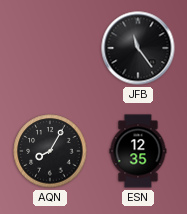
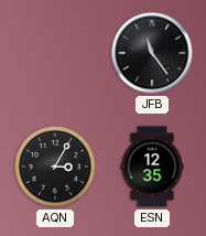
AQN: 8:05 -> 3:05
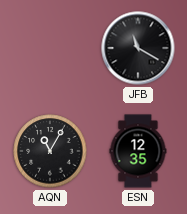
JFB: 11:24 -> 11:20
AQN: 3:05 -> 11:05
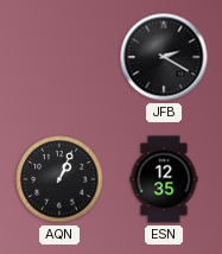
JFB: 11:20 -> 2:20
AQN: 11:05 -> 1:04
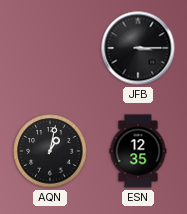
JFB: 2:20 -> 3:15
AQN: 1:04 -> 1:02
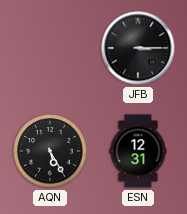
AQN: 1:02 -> 5:25
ESN: 12:35 -> 12:31
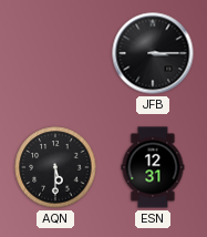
AQN: 5:25 -> 5:30
